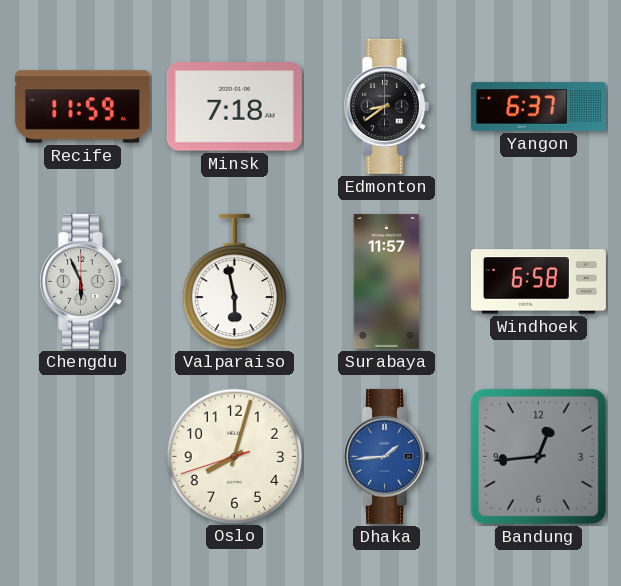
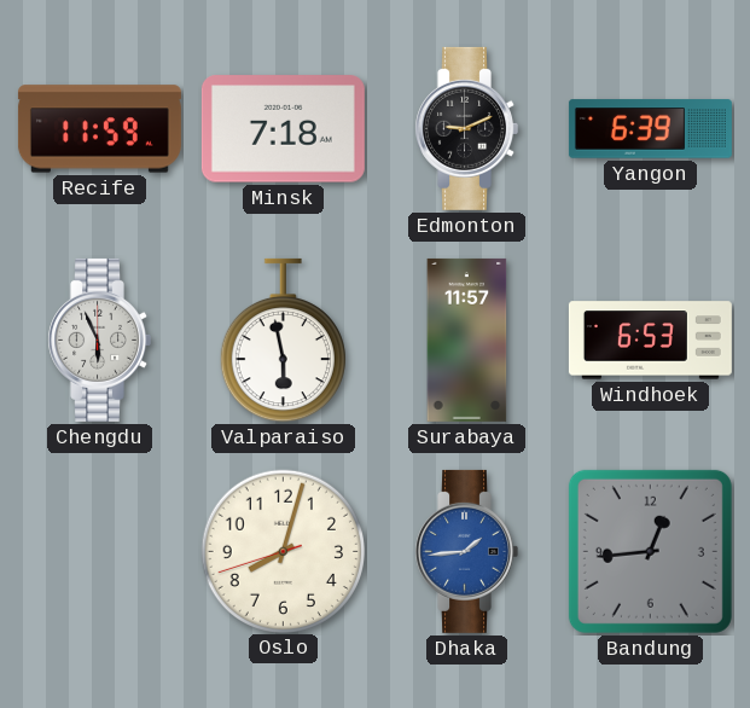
Edmonton: 8:39 -> 9:11
Yangon: 6:37 -> 6:39
Windhoek: 6:58 -> 6:53
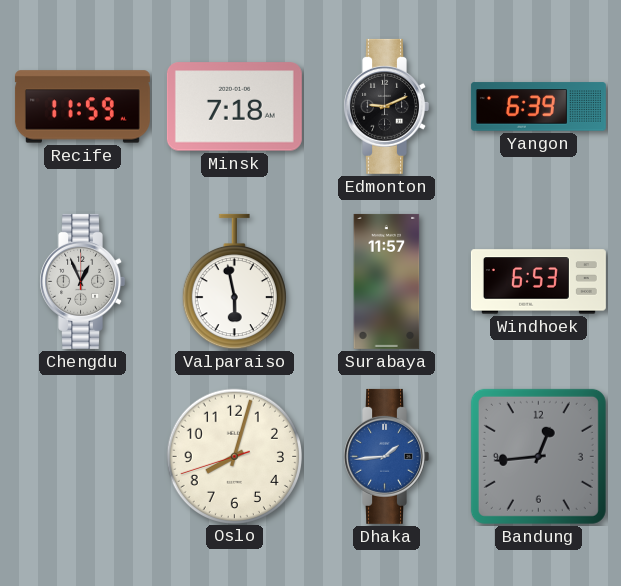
Chengdu: 5:56 -> 12:56
